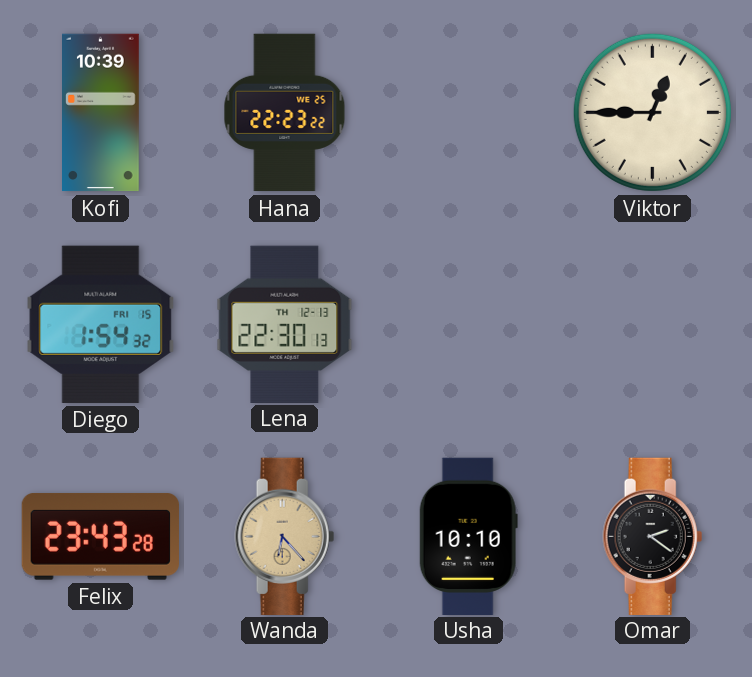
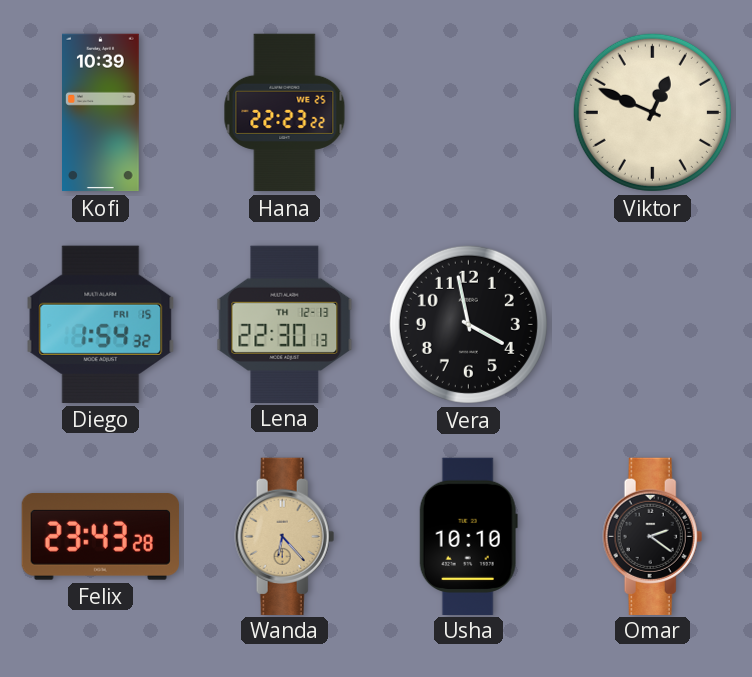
Viktor: 12:45 -> 12:49
Vera: none -> 3:58
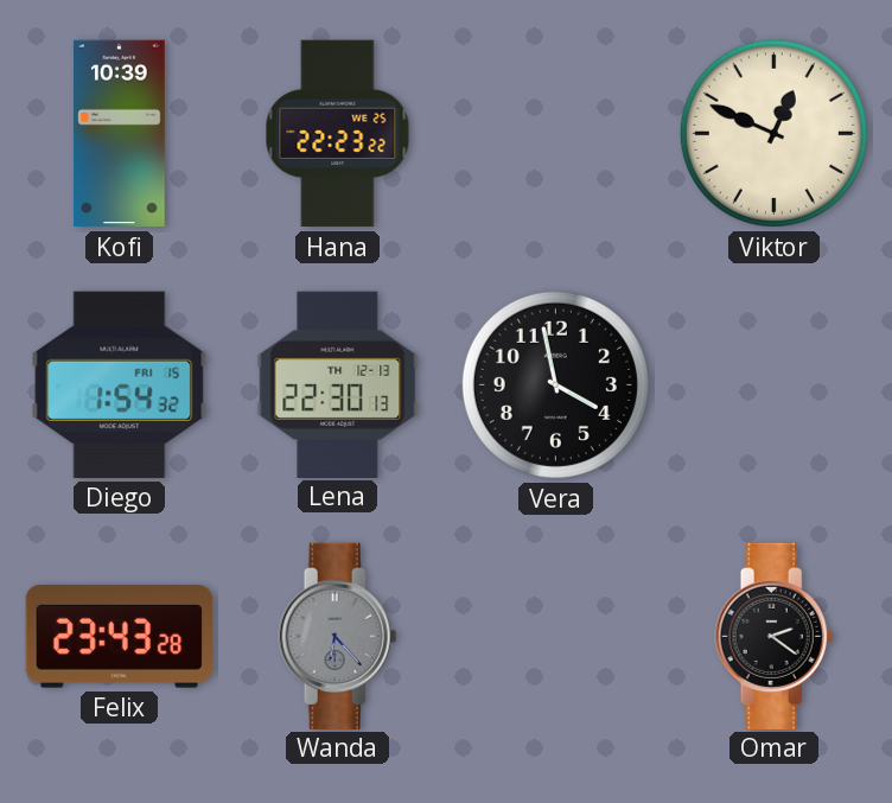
Wanda dial: champagne -> grey
Usha: 10:10 -> none
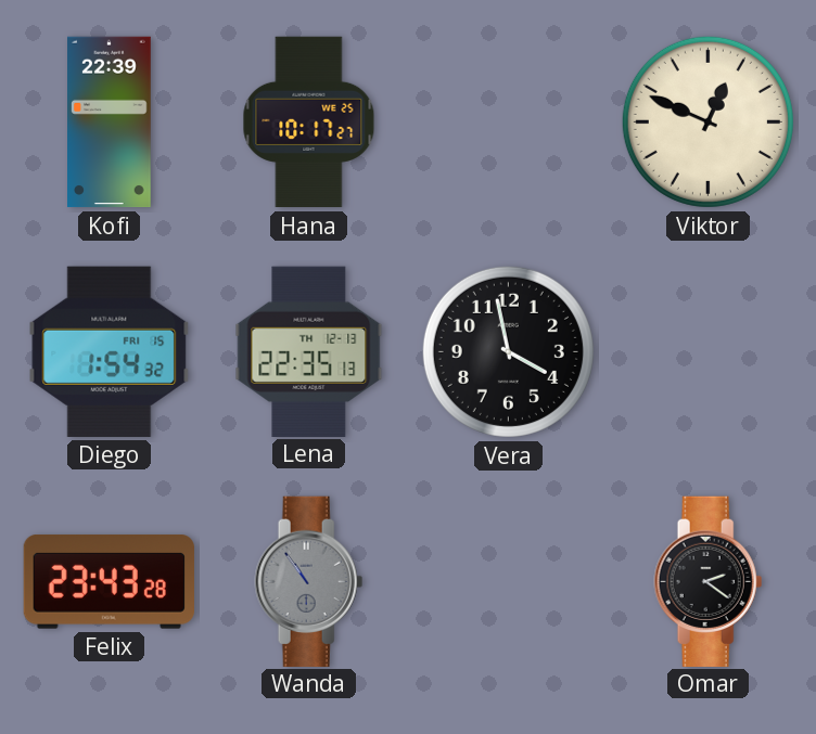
Kofi: 10:39 -> 22:39
Hana: 22:23 -> 10:17
Lena: 22:30 -> 22:35
Wanda: 6:23 -> 10:54
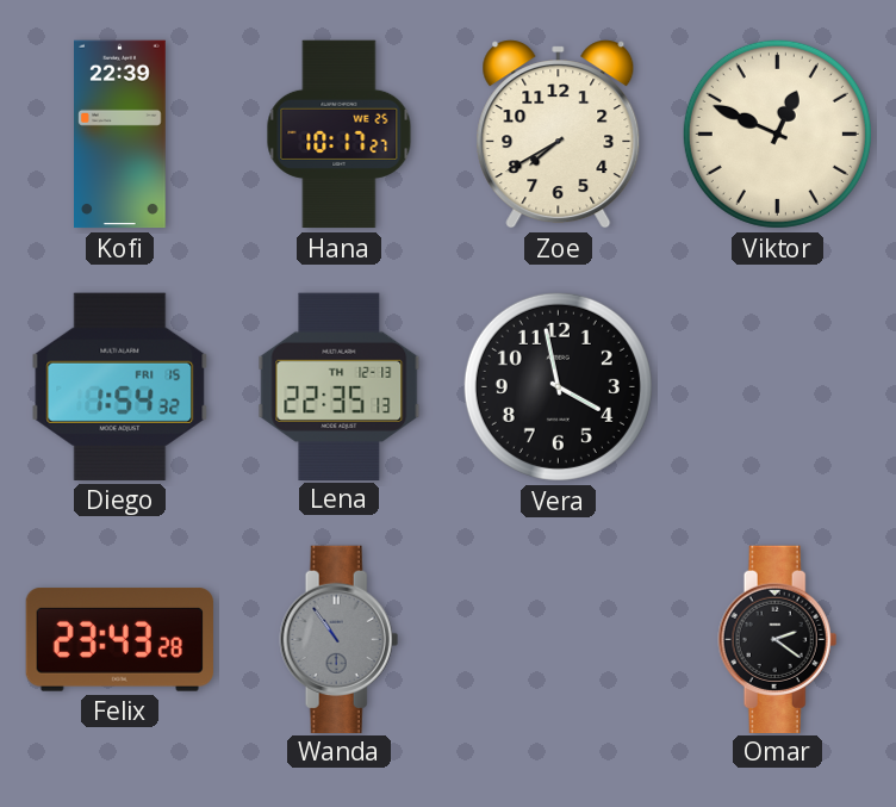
Zoe: none -> 7:40
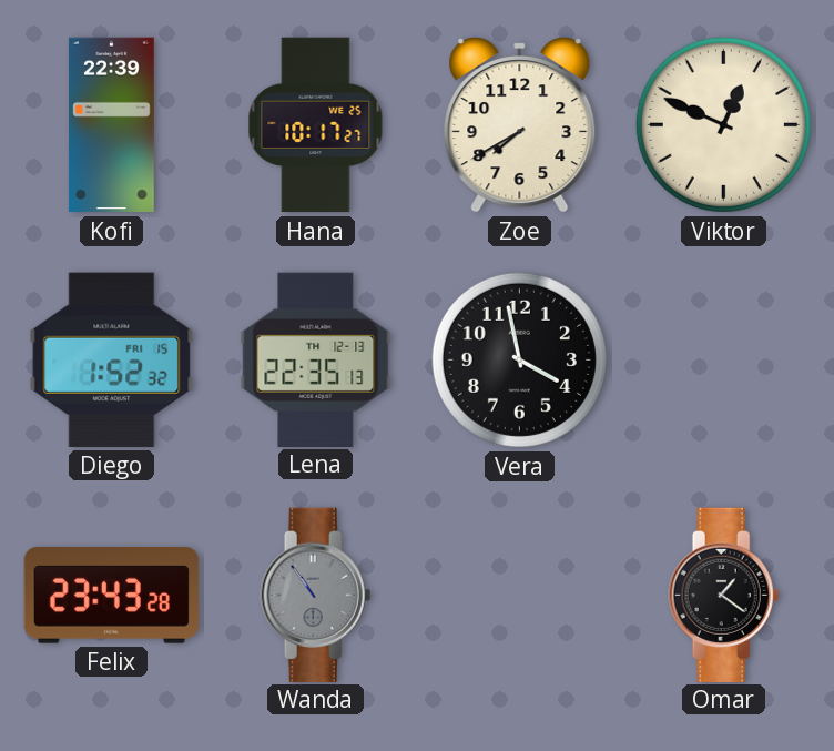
Diego: 1:54 -> 1:52
Omar: 2:21 -> 1:21
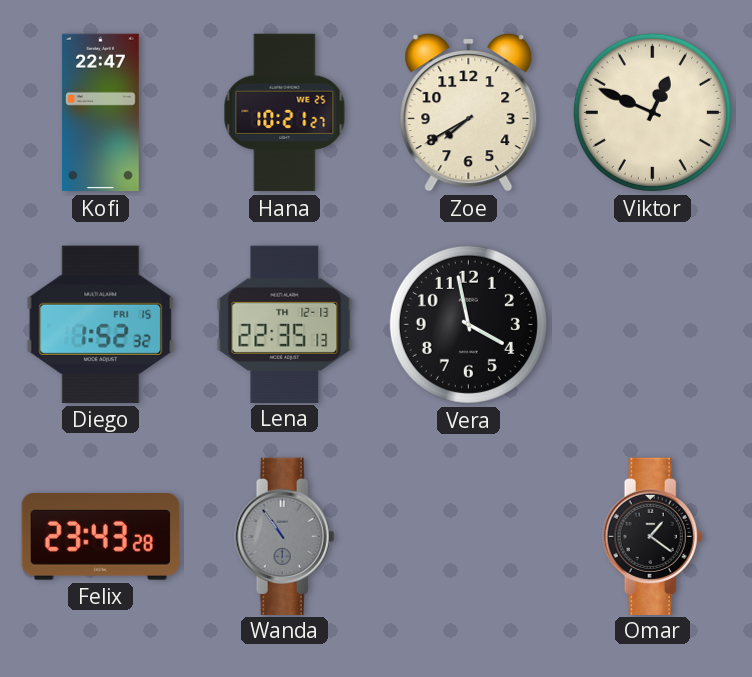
Kofi: 22:39 -> 22:47
Hana: 10:17 -> 10:21
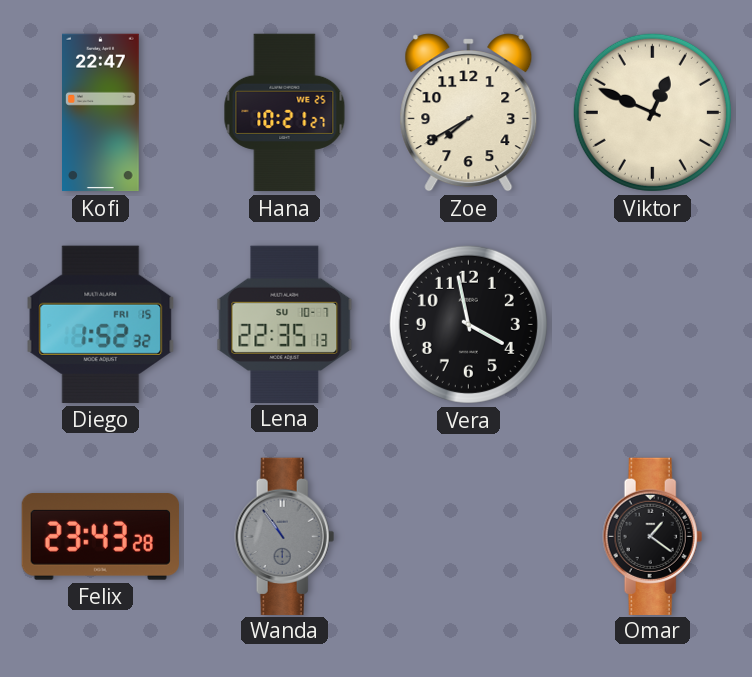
Lena date: TH 12-13 -> SU 10-7
